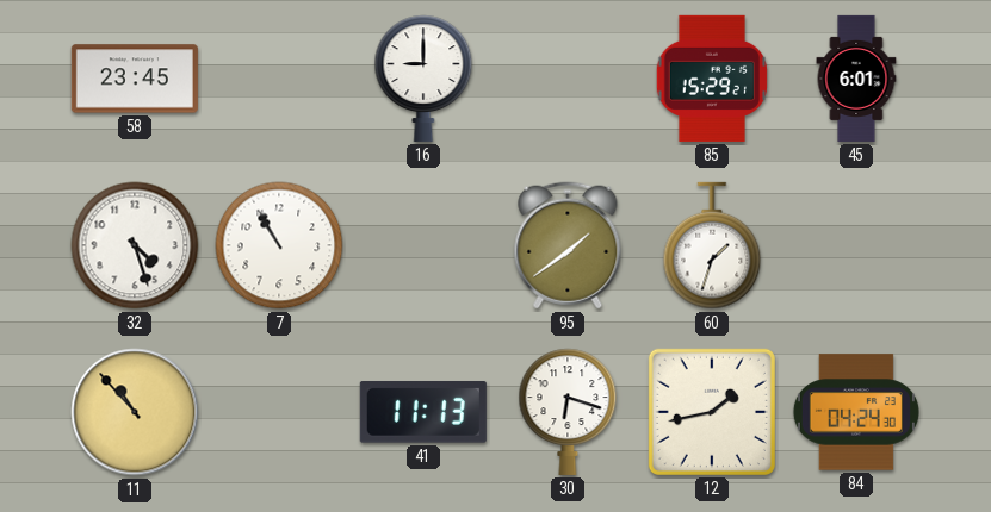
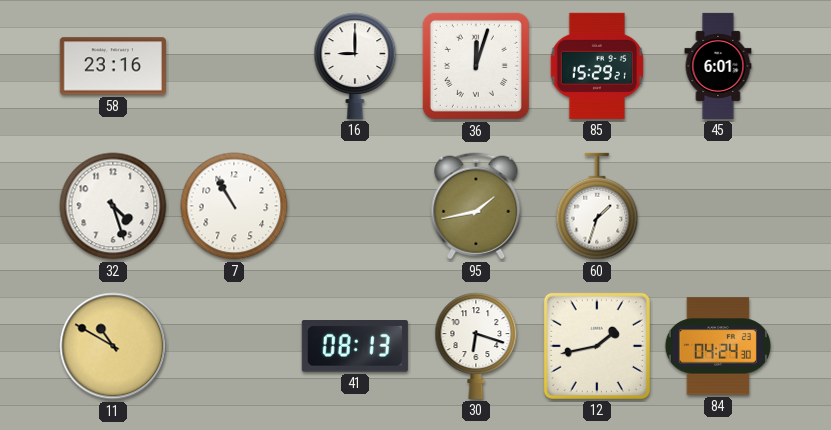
58: 23:45 -> 23:16
36: none -> 12:03
95: 1:39 -> 1:43
11: 10:53 -> 10:50
41: 11:13 -> 08:13
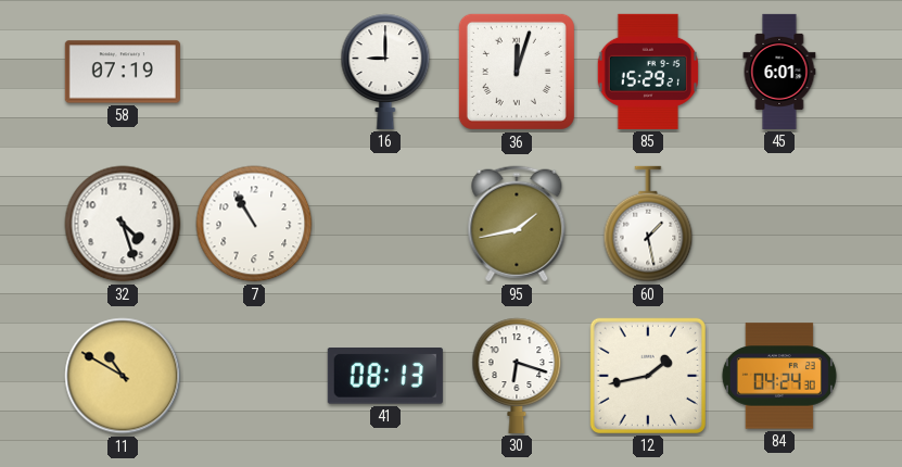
58: 23:16 -> 07:19
60: 1:33 -> 1:28
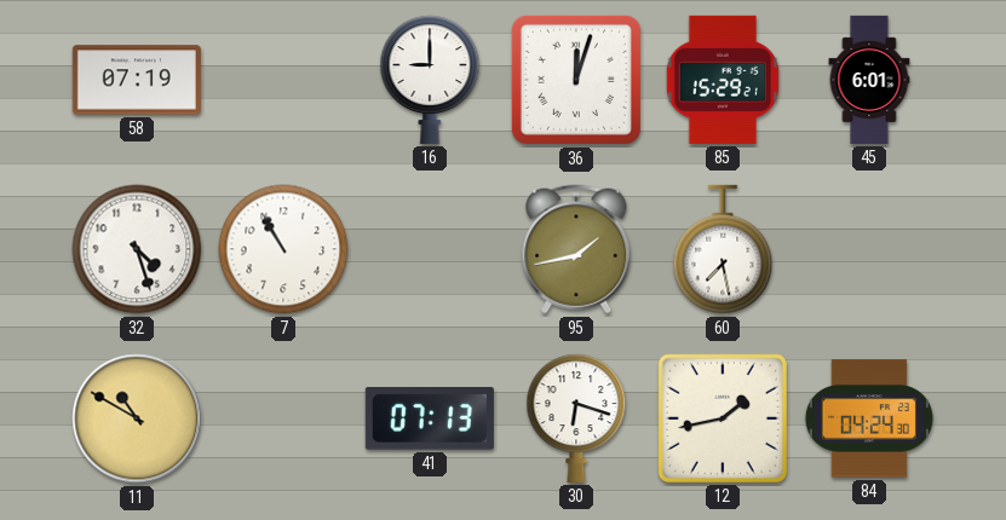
60: 1:28 -> 7:28
41: 08:13 -> 07:13
